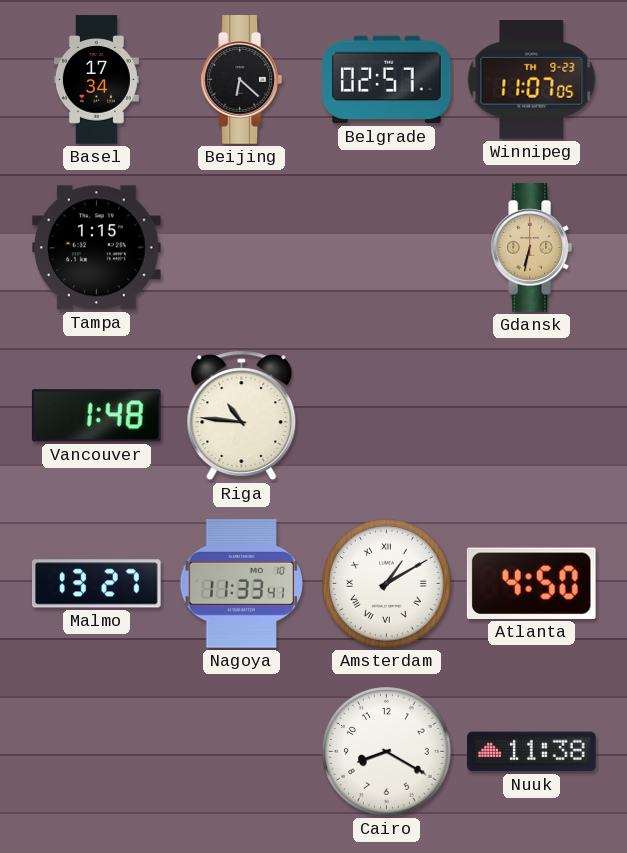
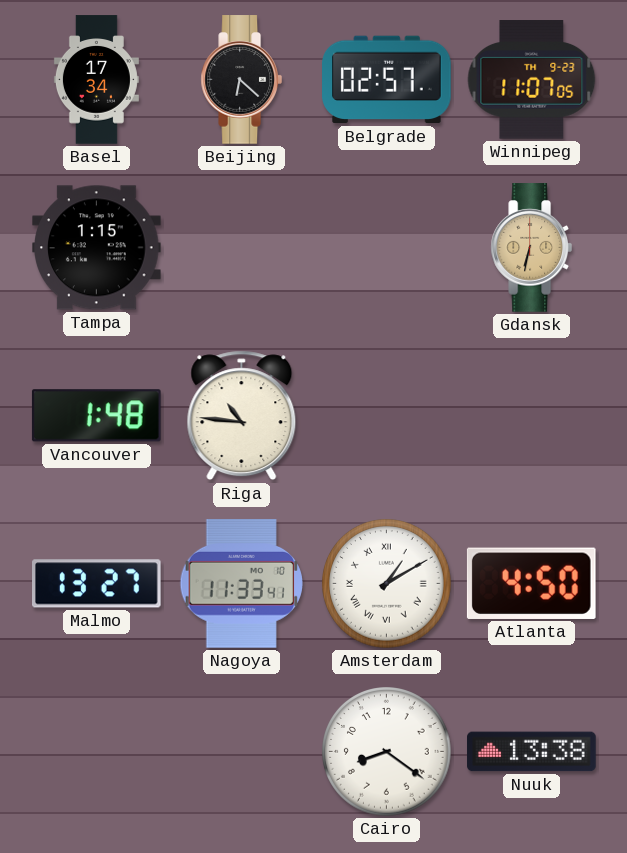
Cairo: 8:20 -> 8:21
Nuuk: 11:38 -> 13:38
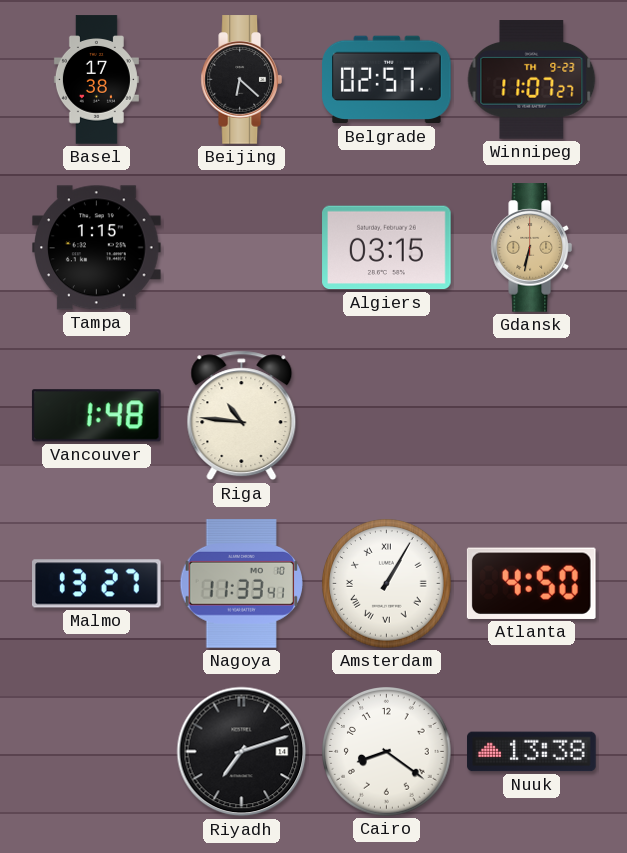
Basel: 17:34 -> 17:38
Winnipeg: 11:07:05 -> 11:07:27
Algiers: none -> 03:15
Amsterdam: 1:10 -> 1:05
Riyadh: none -> 7:12
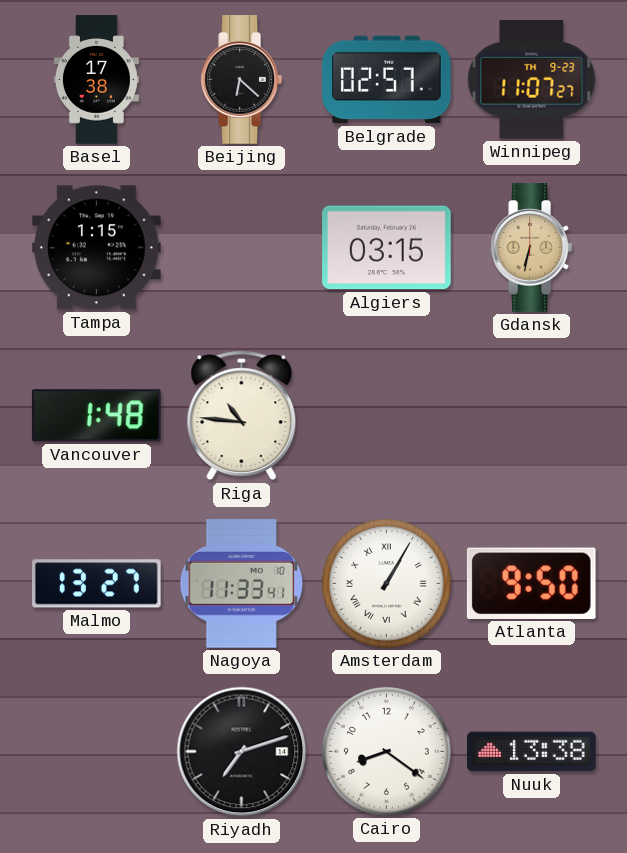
Atlanta: 4:50 -> 9:50
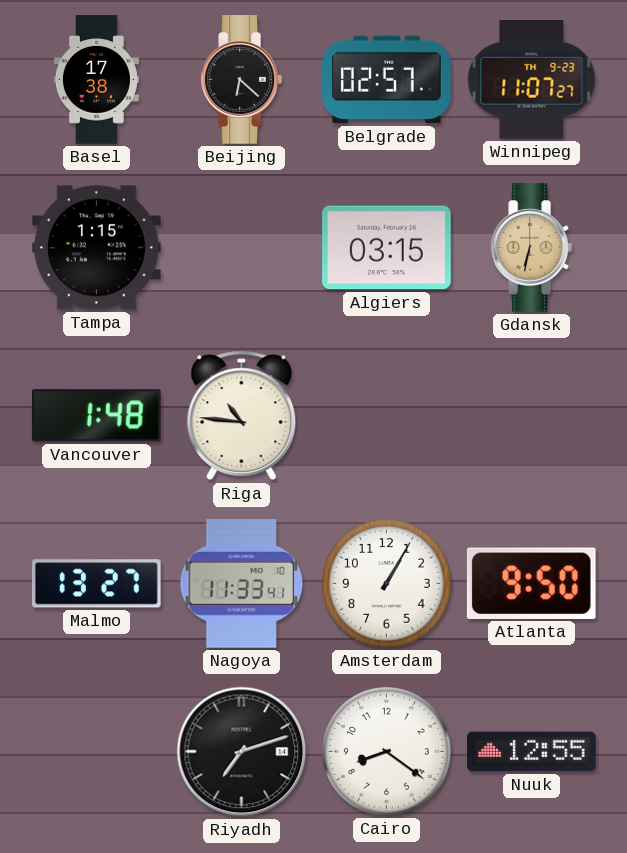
Amsterdam numerals: Roman -> Arabic
Nuuk: 13:38 -> 12:55
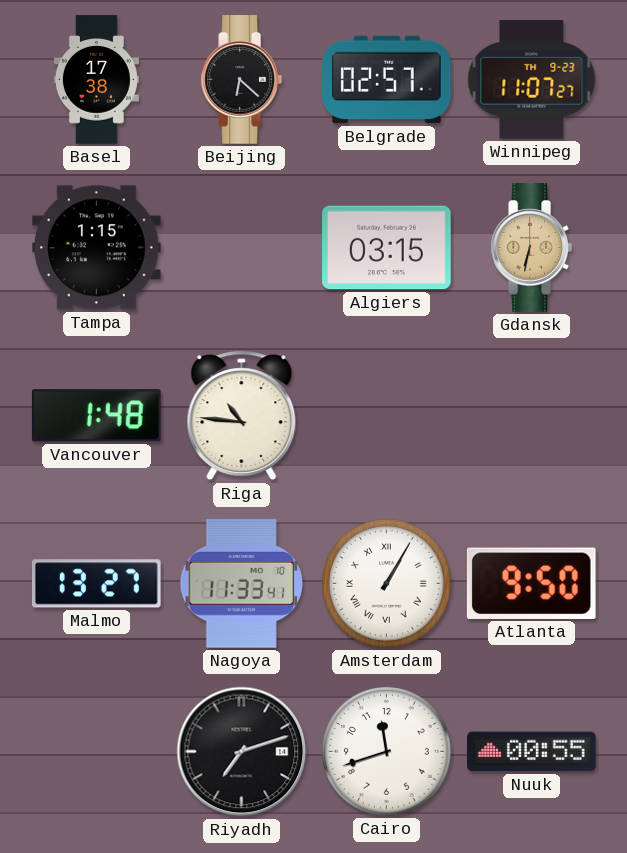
Amsterdam numerals: Arabic -> Roman
Cairo: 8:21 -> 11:42
Nuuk: 12:55 -> 00:55
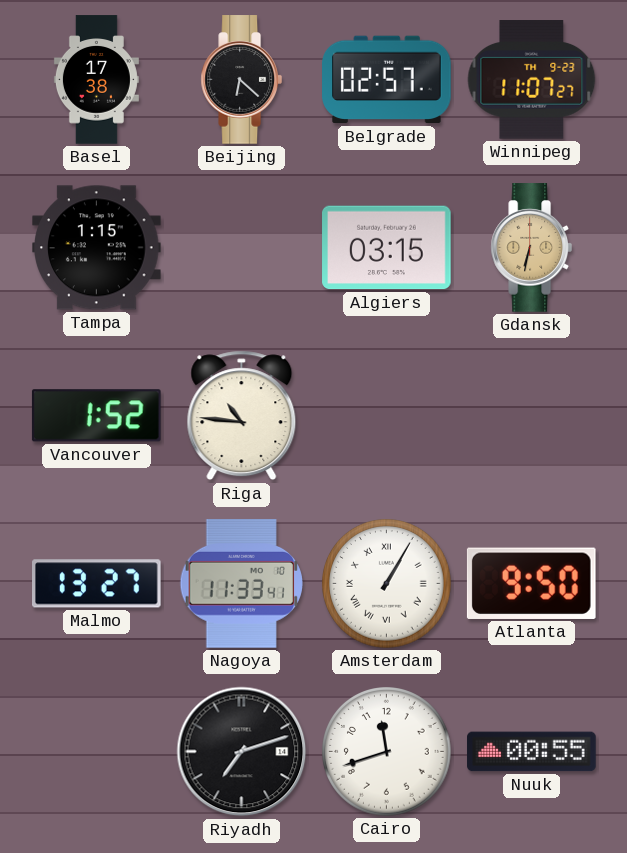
Vancouver: 1:48 -> 1:52
